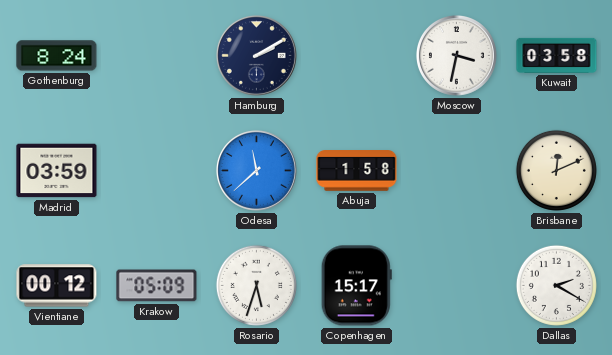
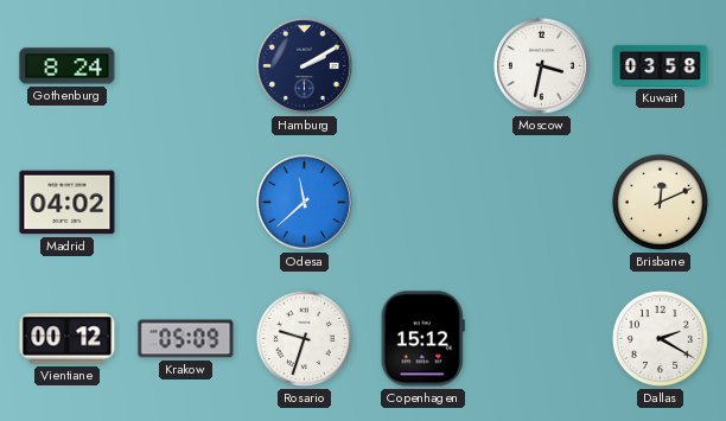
Madrid: 03:59 -> 04:02
Abuja: 1:58 -> none
Rosario: 5:33 -> 9:33
Copenhagen: 15:17 -> 15:12
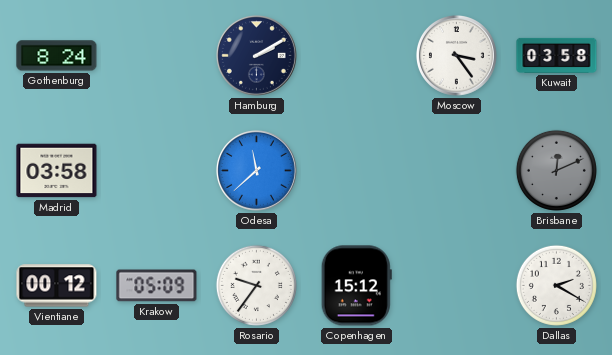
Moscow: 3:32 -> 3:24
Madrid: 04:02 -> 03:58
Brisbane dial: cream -> grey
Rosario: 9:33 -> 9:36
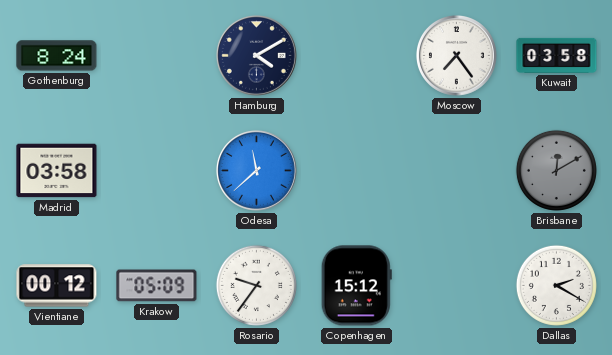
Hamburg: 2:10 -> 4:10
Moscow: 3:24 -> 7:24
Brisbane: 12:11 -> 12:10
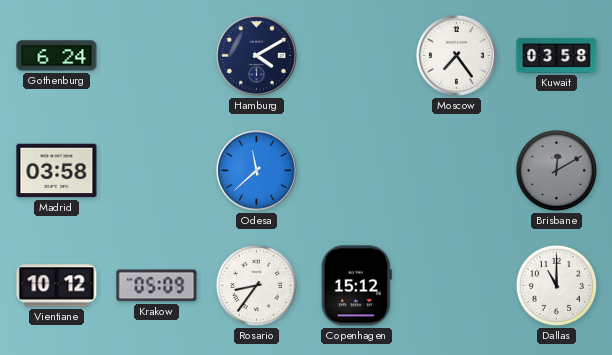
Gothenburg: 8:24 -> 6:24
Vientiane: 00:12 -> 10:12
Rosario: 9:36 -> 8:36
Dallas: 2:20 -> 11:00
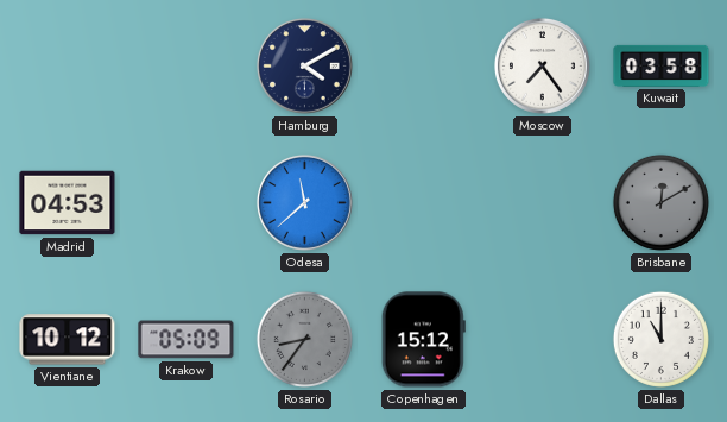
Gothenburg: 6:24 -> none
Madrid: 03:58 -> 04:53
Rosario dial: white -> grey
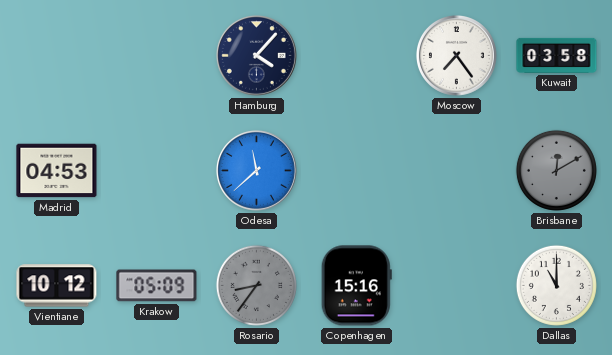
Hamburg: 4:10 -> 4:07
Copenhagen: 15:12 -> 15:16
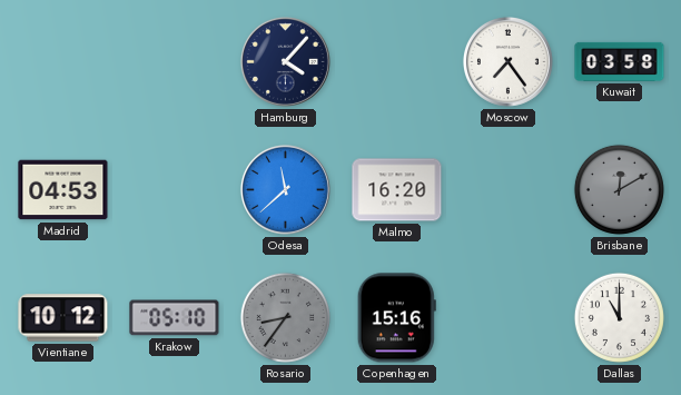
Malmo: none -> 16:20
Krakow: 05:09 -> 05:10
